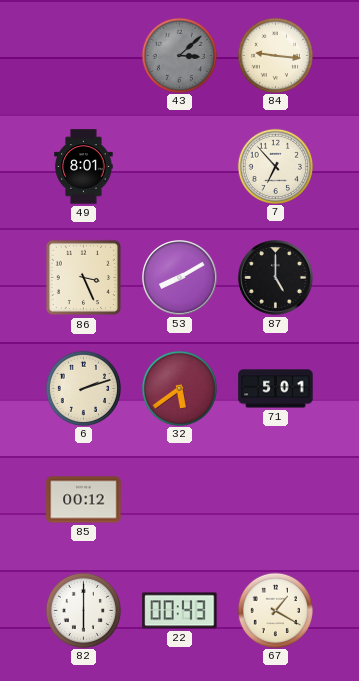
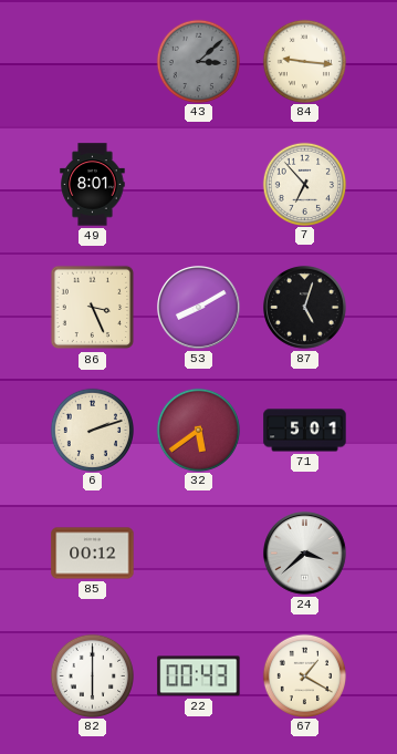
87: 5:00 -> 5:03
24: none -> 3:38
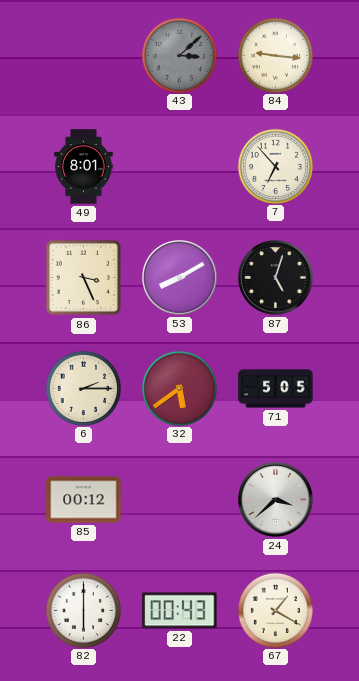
6: 2:12 -> 2:15
71: 5:01 -> 5:05
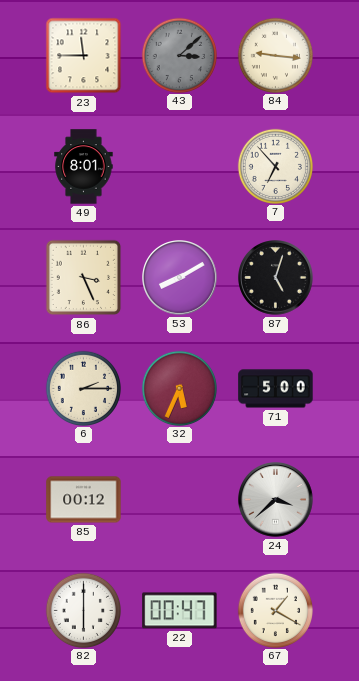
23: none -> 11:45
32: 5:39 -> 5:34
71: 5:05 -> 5:00
22: 00:43 -> 00:47
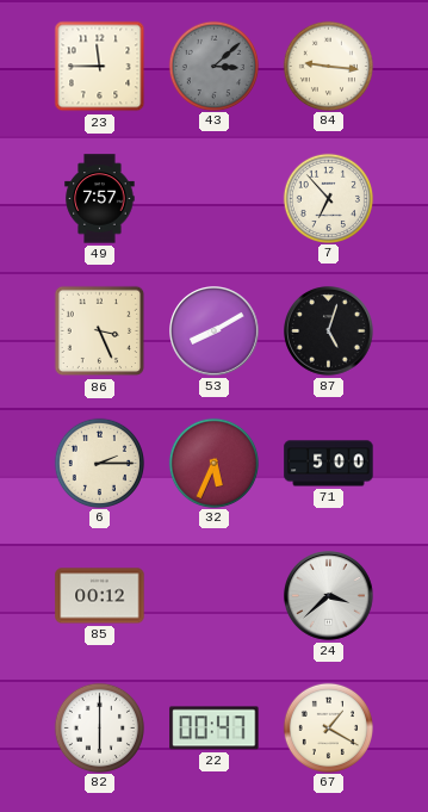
49: 8:01 -> 7:57
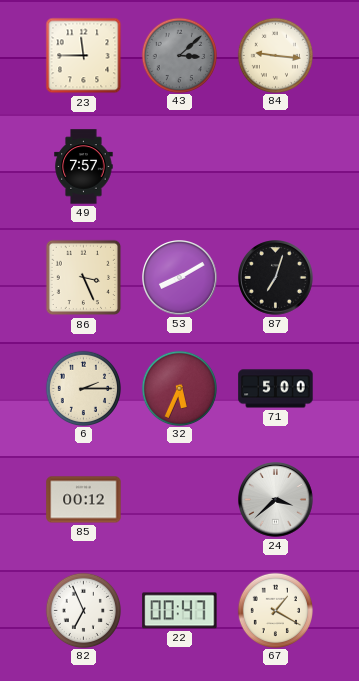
7: 6:53 -> none
87: 5:03 -> 7:03
82: 6:00 -> 6:56
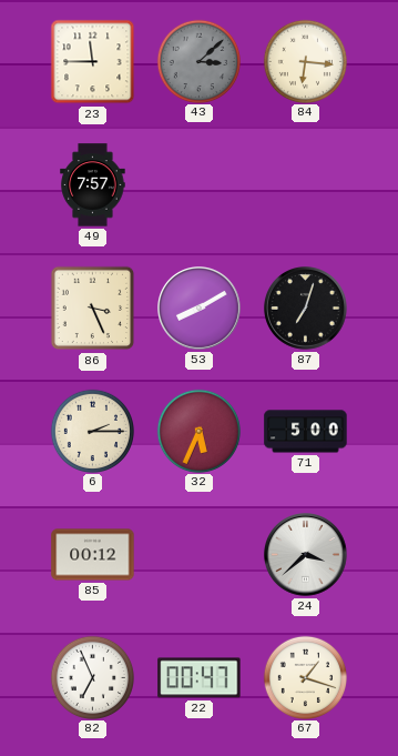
84: 9:16 -> 6:16
67: 1:20 -> 1:18
